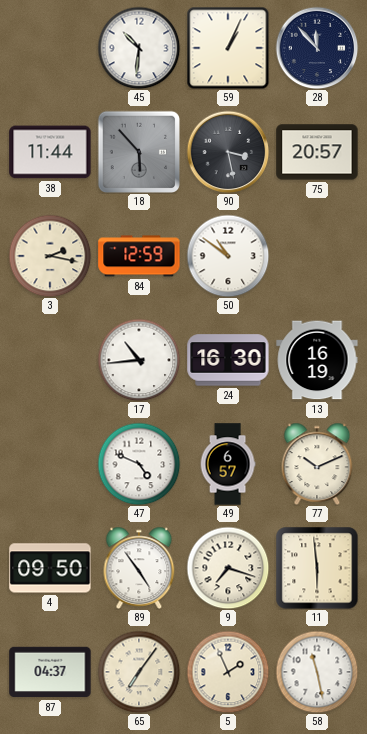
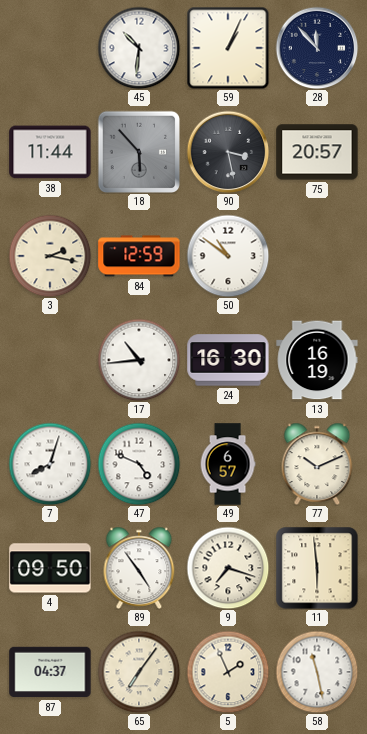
7: none -> 8:03
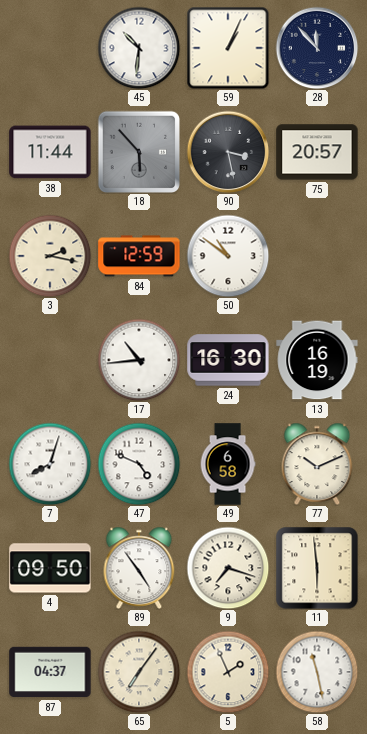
49: 6:57 -> 6:58
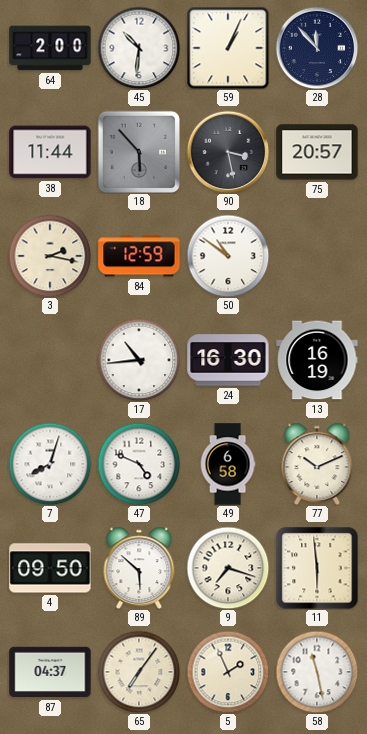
64: none -> 2:00
89: 4:54 -> 5:52
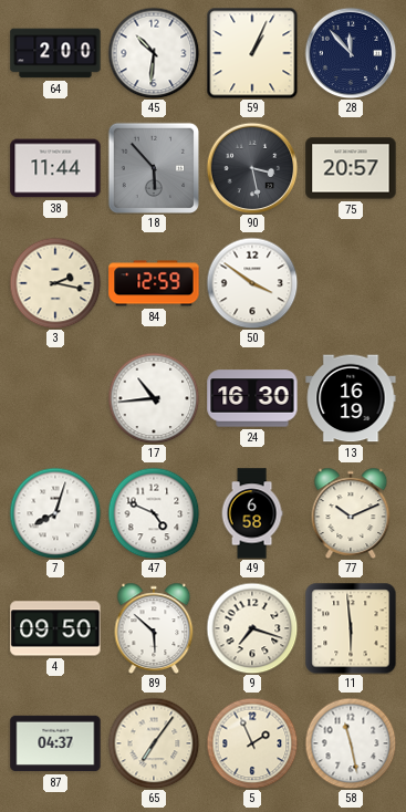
50: 10:51 -> 3:51
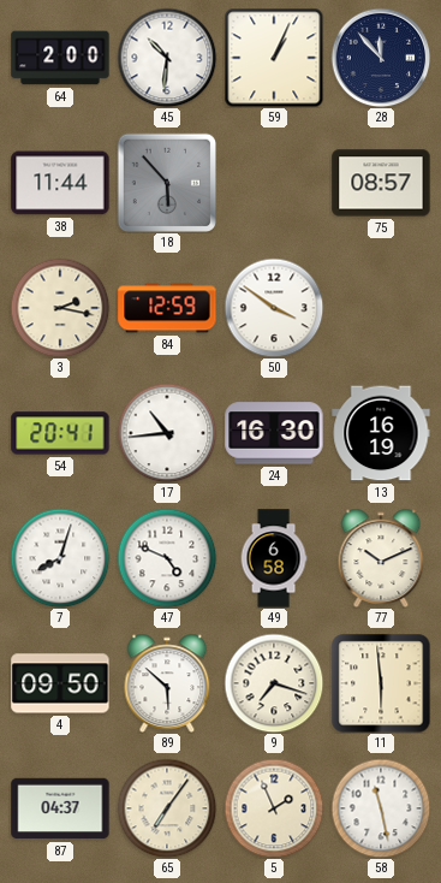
90: 3:28 -> none
75: 20:57 -> 08:57
54: none -> 20:41
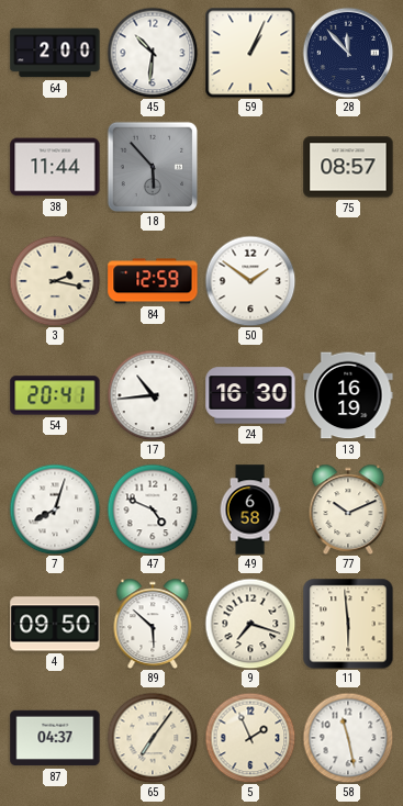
50: 3:51 -> 1:51
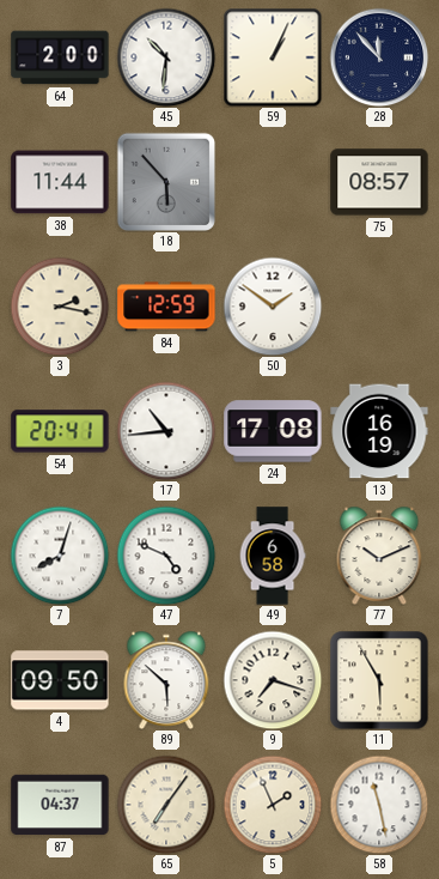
24: 16:30 -> 17:08
11: 5:59 -> 5:55
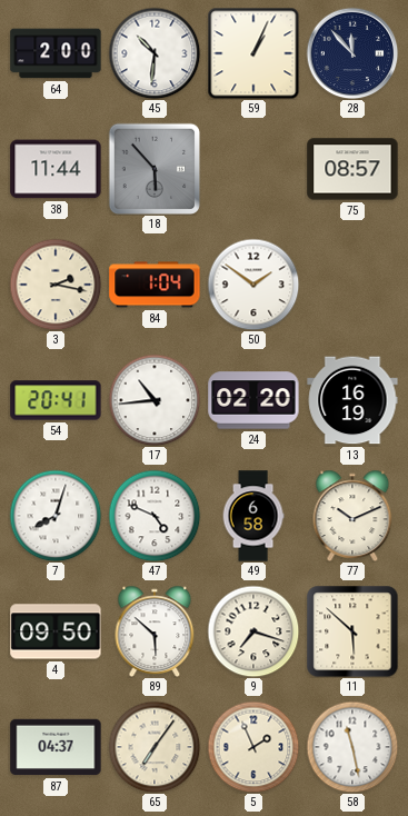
84: 12:59 -> 1:04
24: 17:08 -> 02:20
11: 5:55 -> 5:52
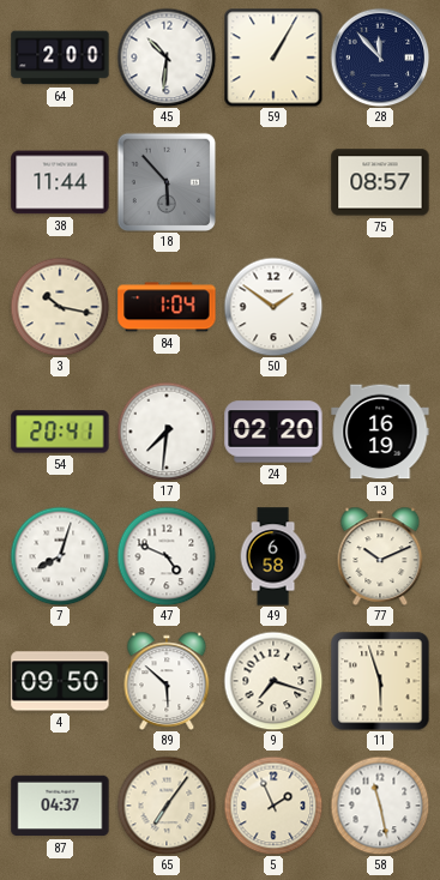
59: 1:04 -> 1:05
3: 2:17 -> 10:17
17: 10:44 -> 7:31
11: 5:52 -> 5:57
